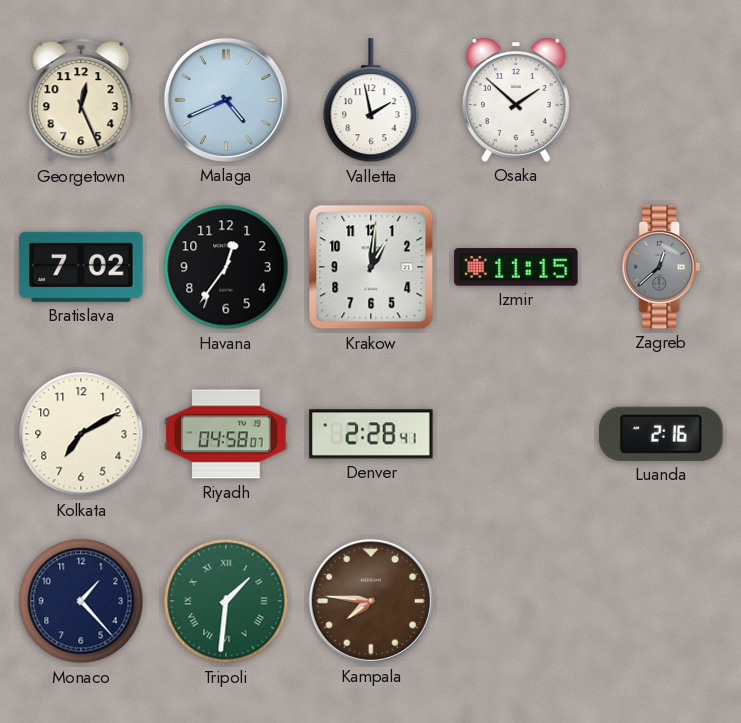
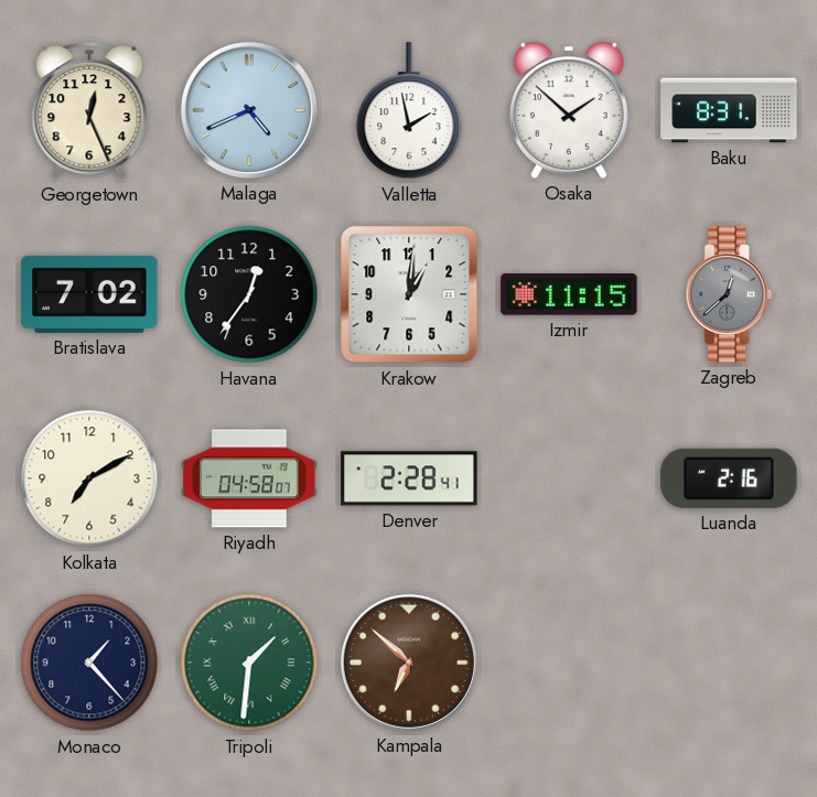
Baku: none -> 8:31
Kampala: 7:46 -> 6:52
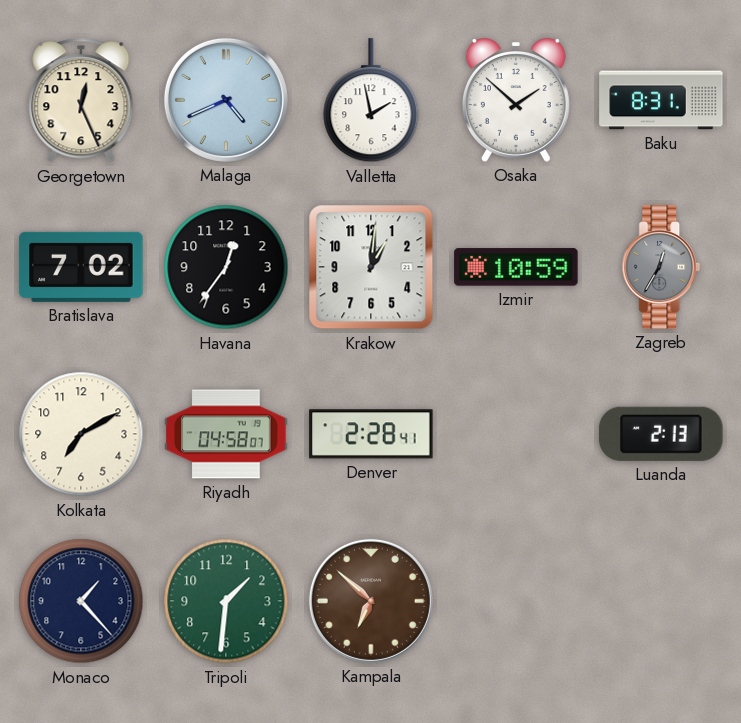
Izmir: 11:15 -> 10:59
Zagreb: 12:38 -> 12:35
Luanda: 2:16 -> 2:13
Tripoli numerals: Roman -> Arabic
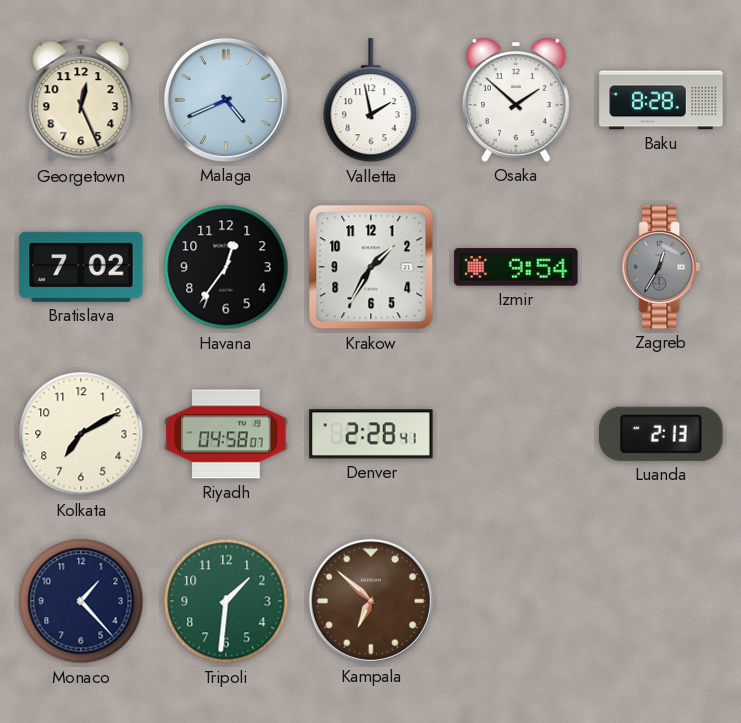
Baku: 8:31 -> 8:28
Krakow: 1:01 -> 1:35
Izmir: 10:59 -> 9:54
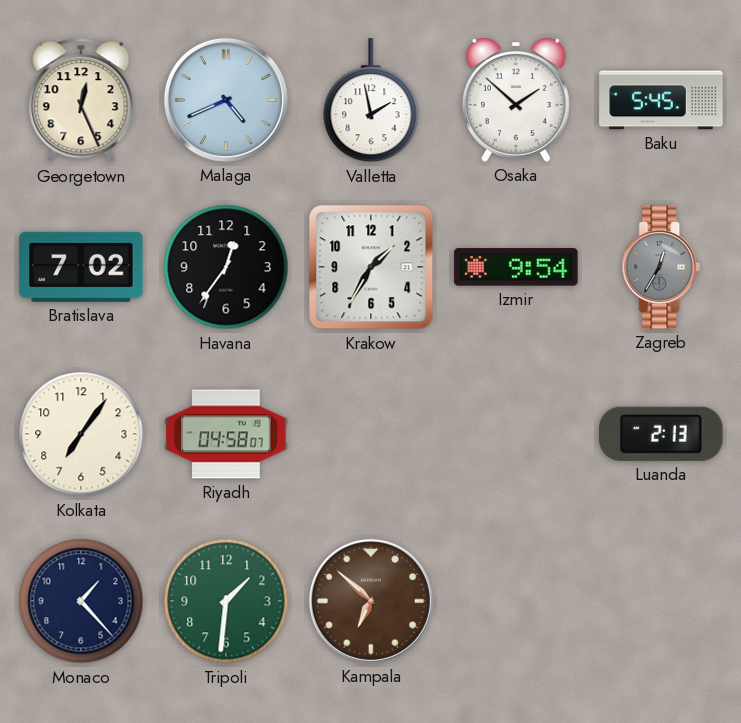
Baku: 8:28 -> 5:45
Kolkata: 7:10 -> 7:06
Denver: 2:28 -> none
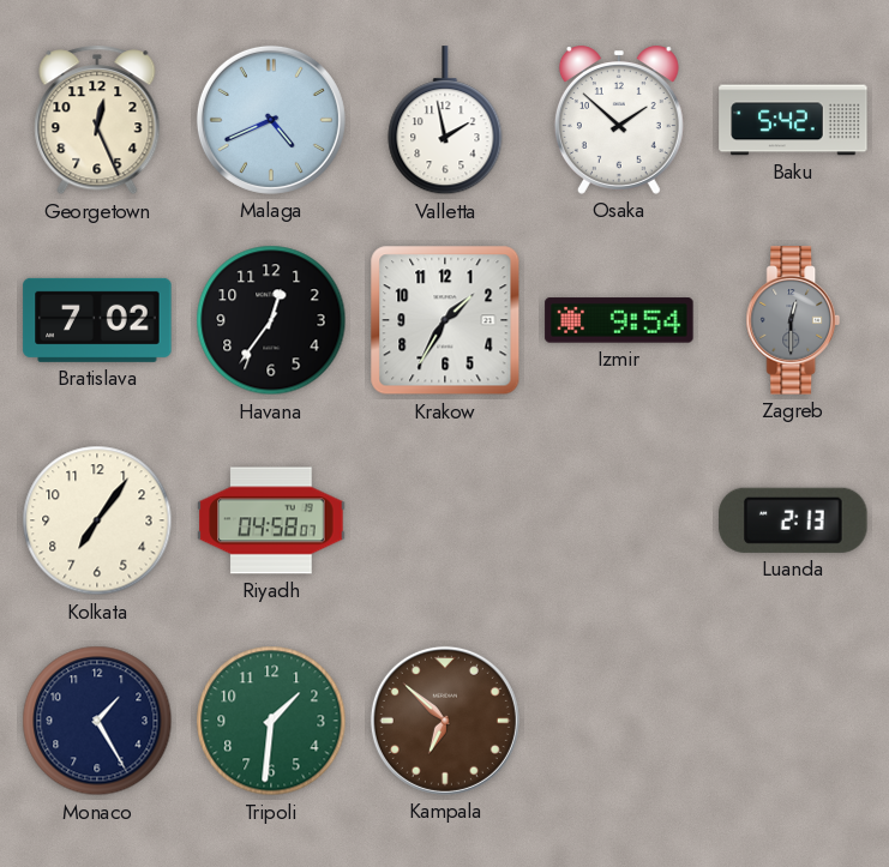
Baku: 5:45 -> 5:42
Zagreb: 12:35 -> 12:30
Monaco: 1:23 -> 1:25
